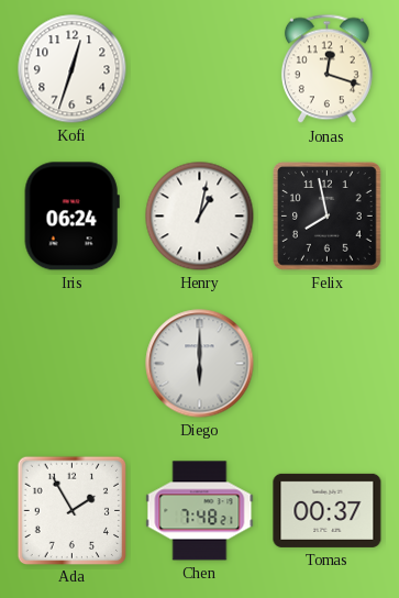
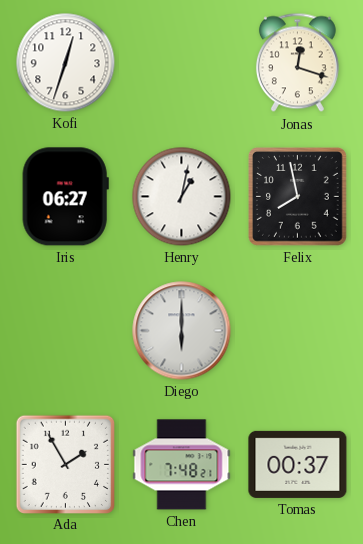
Iris: 06:24 -> 06:27
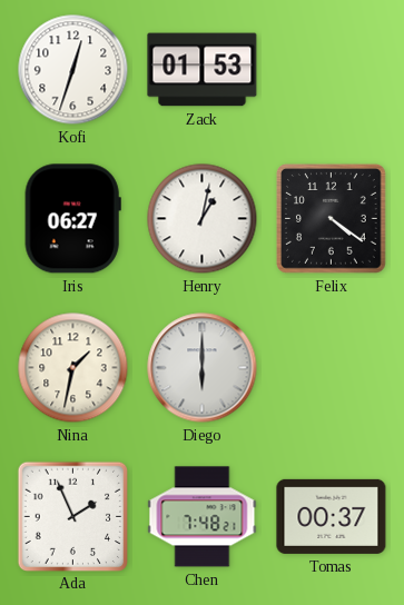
Zack: none -> 01:53
Jonas: 12:18 -> none
Felix: 7:58 -> 4:21
Nina: none -> 1:32
Ada: 1:55 -> 1:56
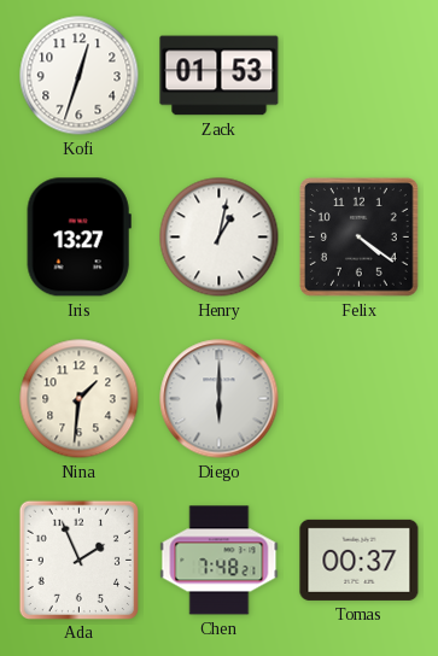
Iris: 06:27 -> 13:27
Nina: 1:32 -> 1:31
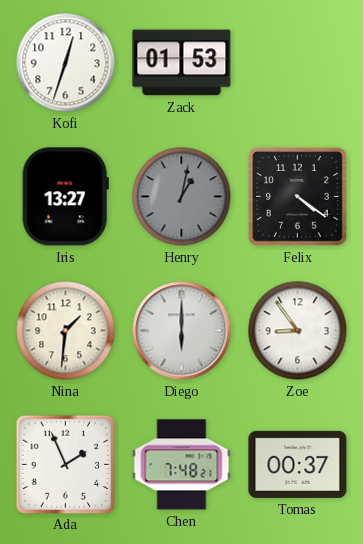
Henry dial: white -> grey
Zoe: none -> 8:54
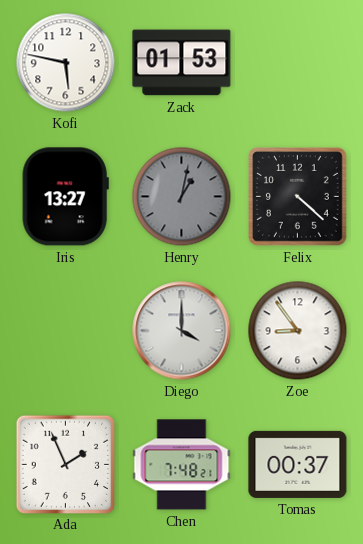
Kofi: 12:33 -> 5:47
Felix: 4:21 -> 4:22
Nina: 1:31 -> none
Diego: 6:00 -> 4:00
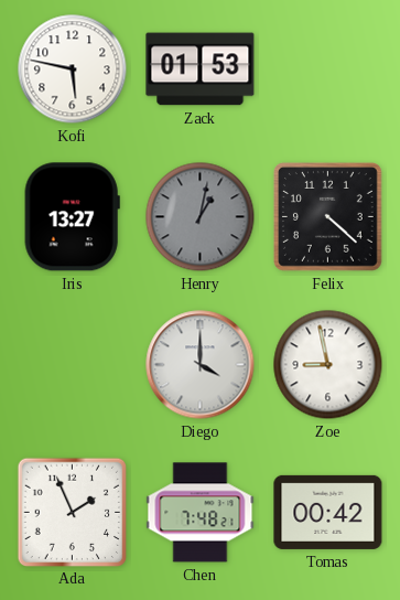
Zoe: 8:54 -> 8:58
Tomas: 00:37 -> 00:42
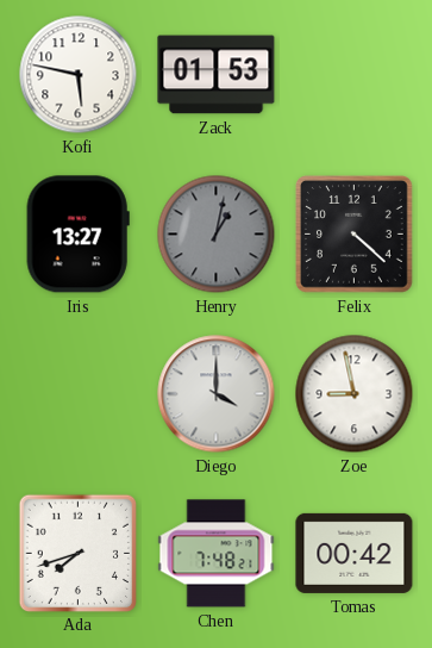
Ada: 1:56 -> 7:42
